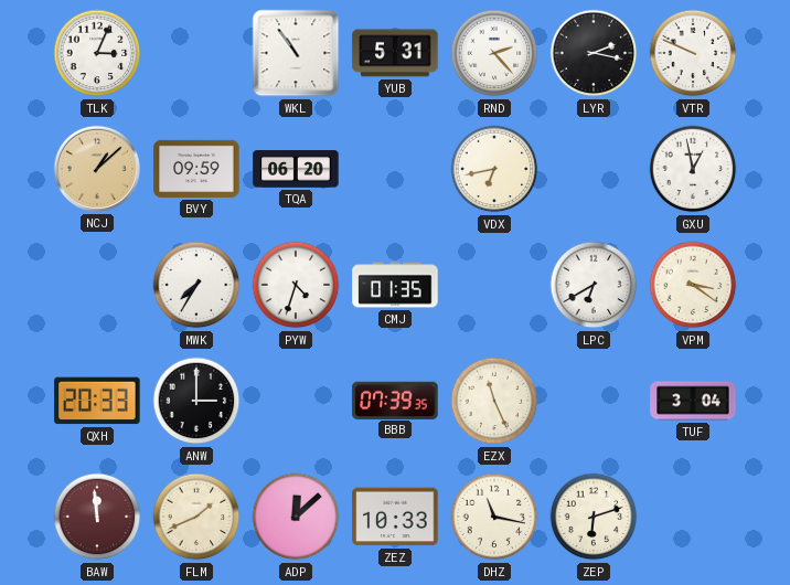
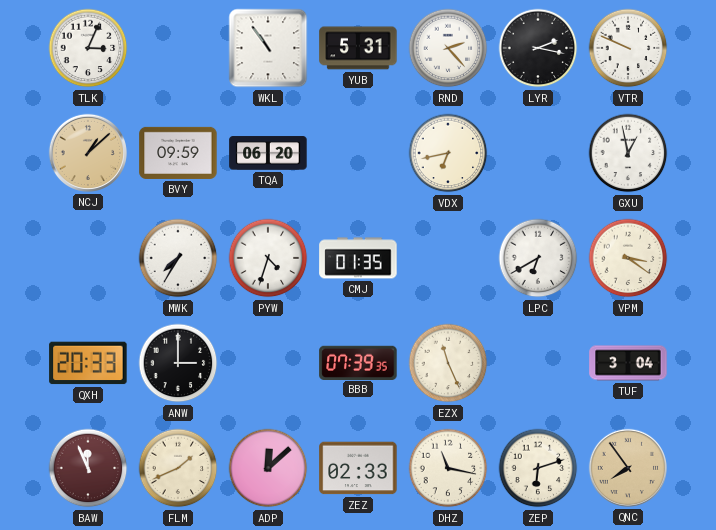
BAW: 11:59 -> 11:56
ZEZ: 10:33 -> 02:33
QNC: none -> 7:54
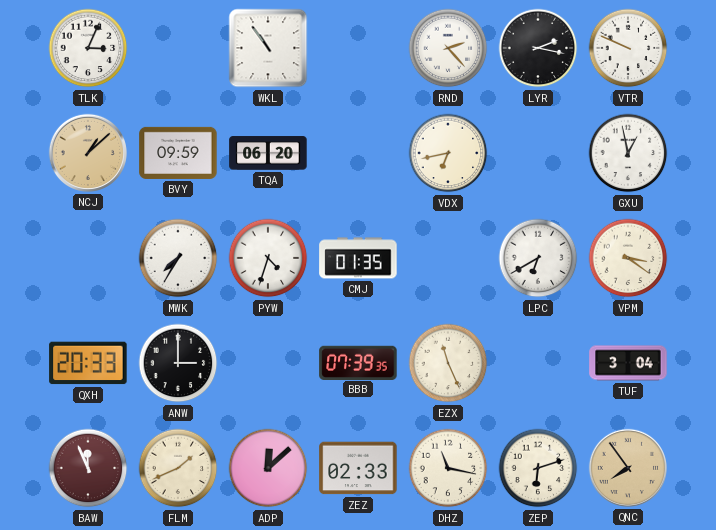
YUB: 5:31 -> none
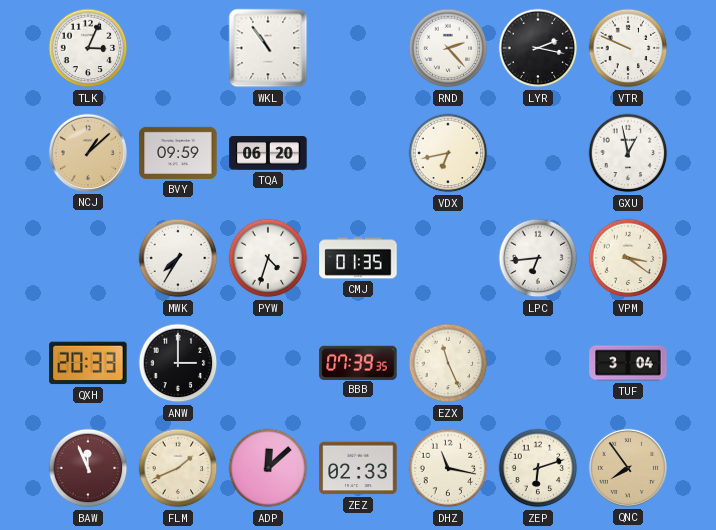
LPC: 6:40 -> 6:44
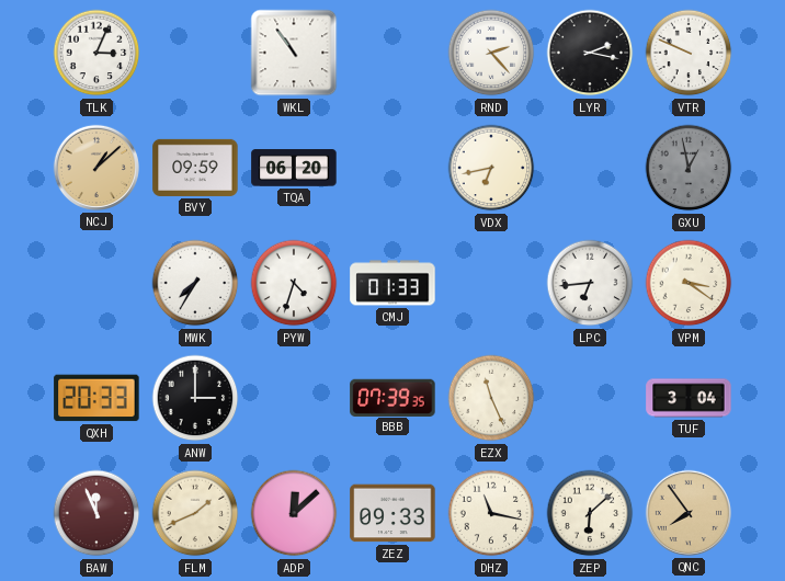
GXU dial: white -> grey
CMJ: 01:35 -> 01:33
ZEZ: 02:33 -> 09:33
ZEP: 6:12 -> 6:08
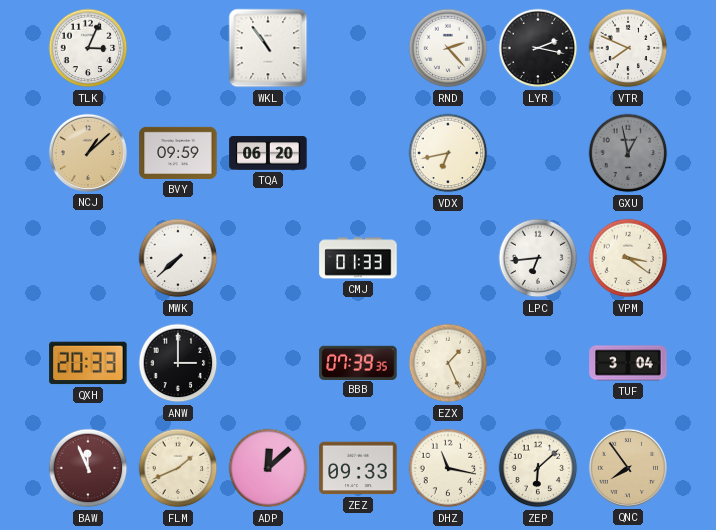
VTR: 9:49 -> 7:49
MWK: 7:35 -> 7:38
PYW: 4:33 -> none
EZX: 11:26 -> 1:26
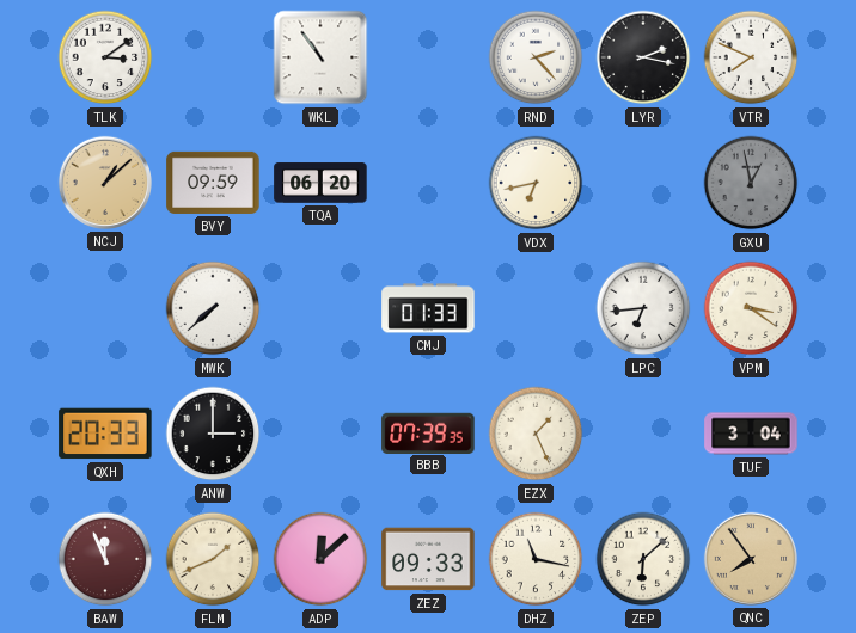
TLK: 3:04 -> 3:09
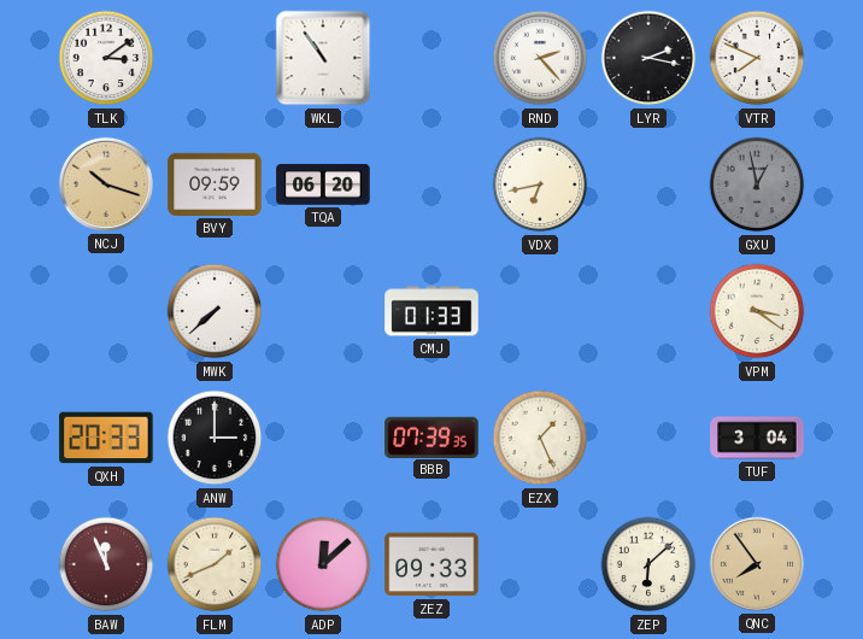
NCJ: 1:08 -> 10:18
LPC: 6:44 -> none
DHZ: 11:17 -> none
